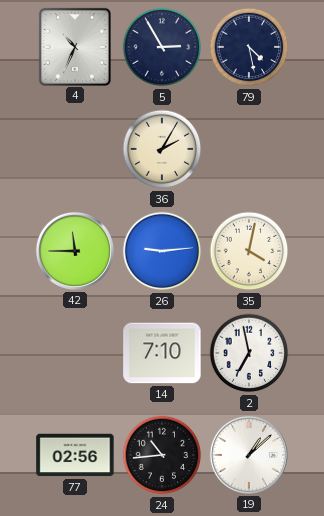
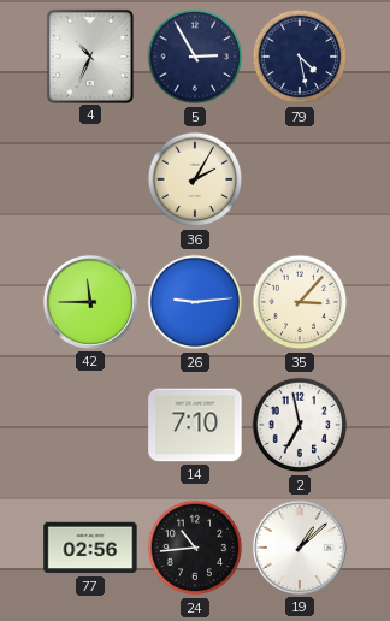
35: 4:02 -> 3:07
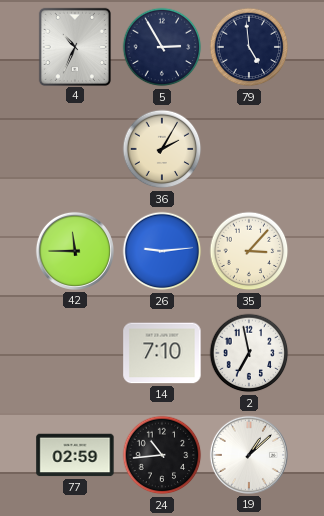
79: 4:28 -> 4:59
77: 02:56 -> 02:59
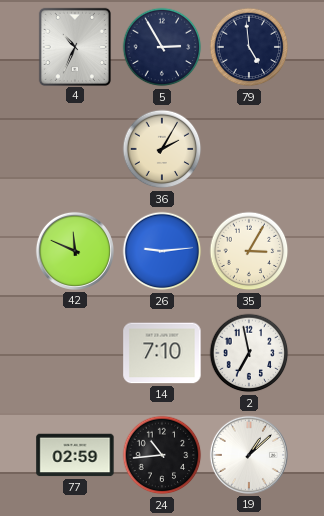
42: 11:45 -> 11:49
35: 3:07 -> 3:05
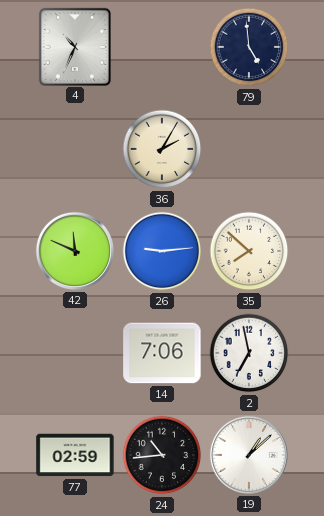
5: 2:55 -> none
35: 3:05 -> 7:52
14: 7:10 -> 7:06
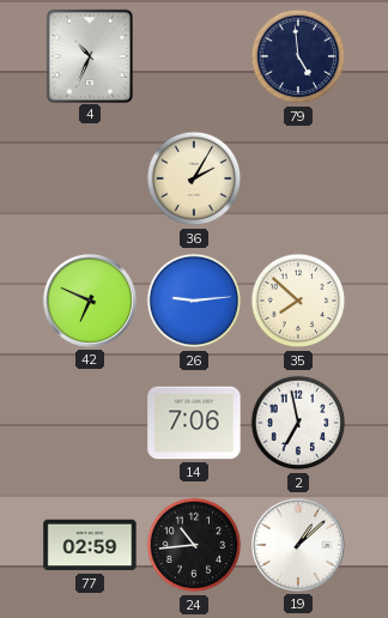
42: 11:49 -> 6:49
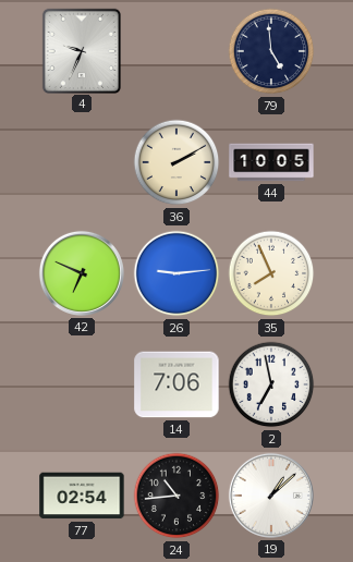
4: 10:34 -> 9:34
36: 2:05 -> 2:10
44: none -> 10:05
35: 7:52 -> 7:56
77: 02:59 -> 02:54
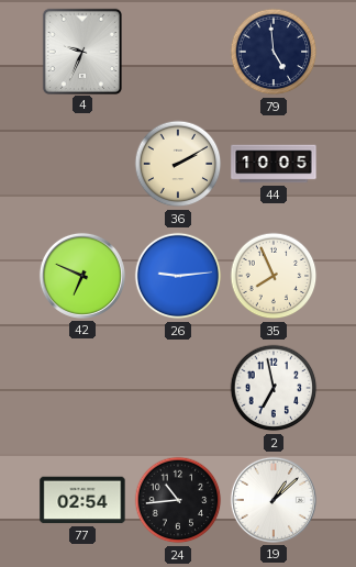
14: 7:06 -> none
